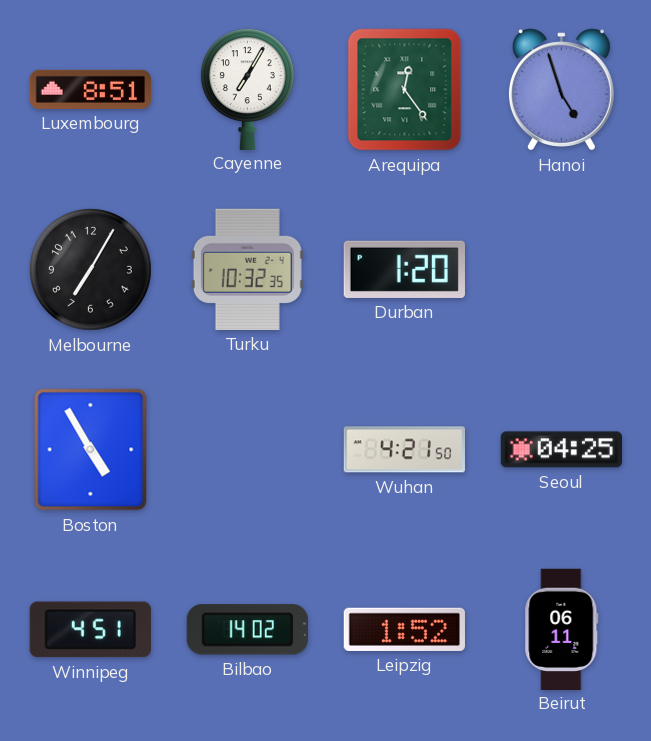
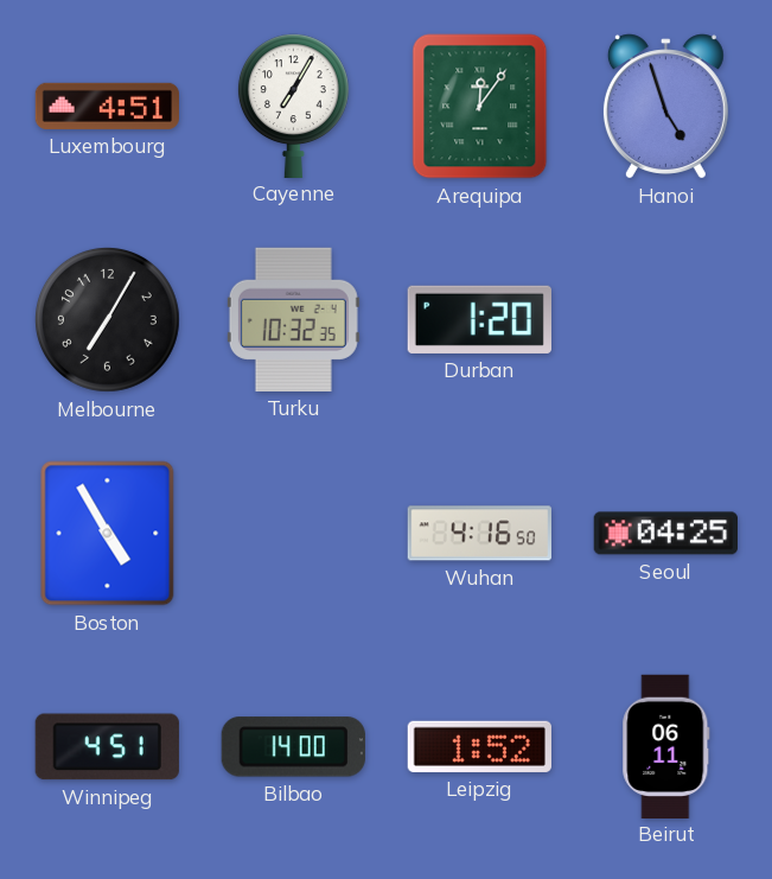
Luxembourg: 8:51 -> 4:51
Arequipa: 12:24 -> 12:06
Wuhan: 4:21 -> 4:16
Bilbao: 14:02 -> 14:00
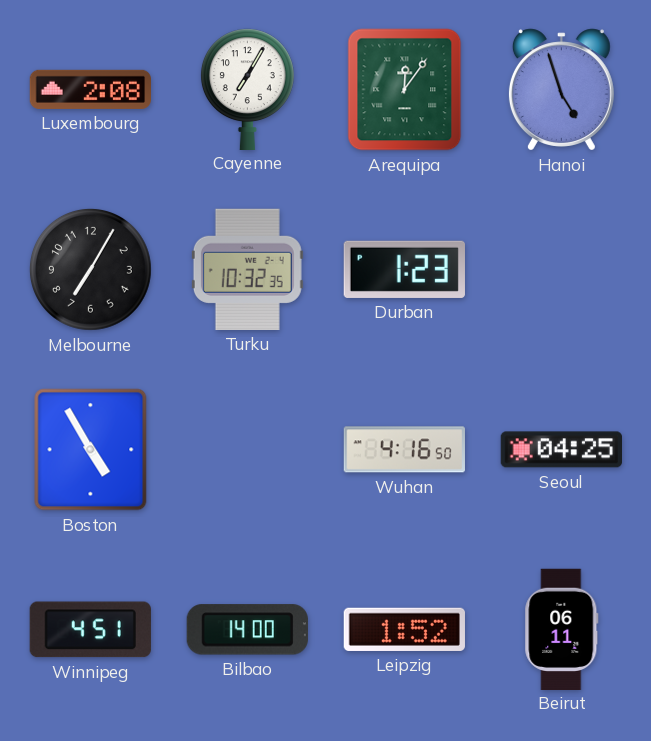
Luxembourg: 4:51 -> 2:08
Durban: 1:20 -> 1:23
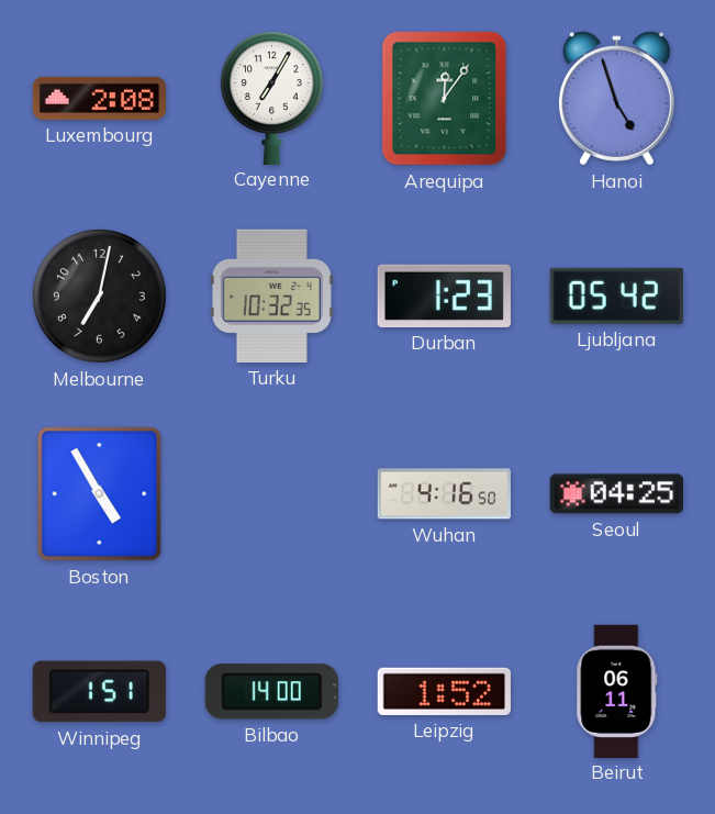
Melbourne: 7:05 -> 7:02
Ljubljana: none -> 05:42
Winnipeg: 4:51 -> 1:51
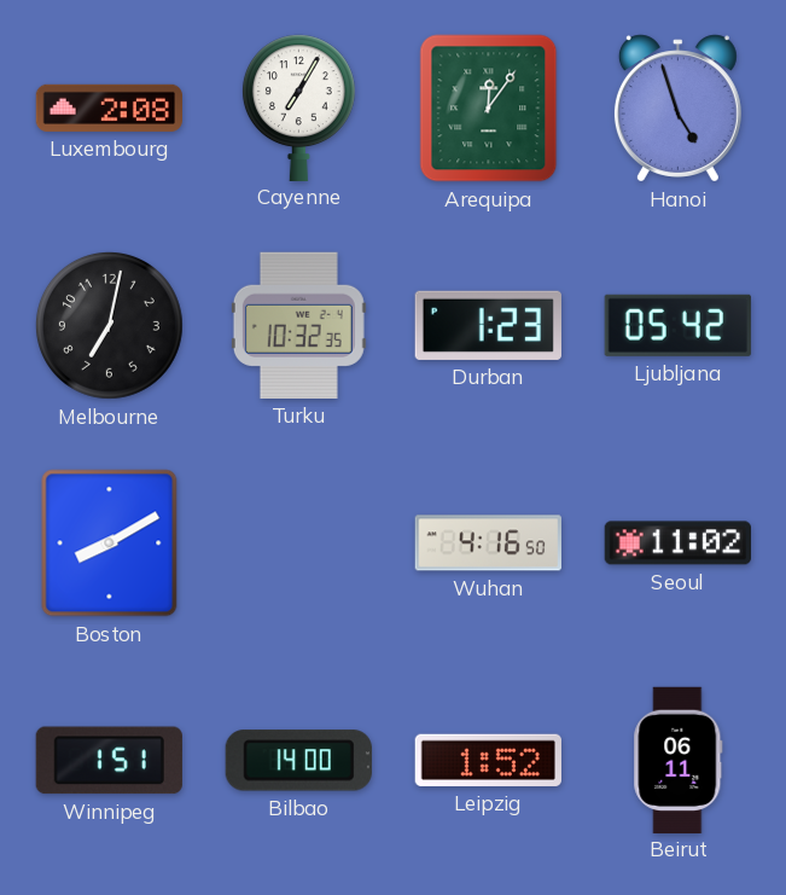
Boston: 4:55 -> 8:10
Seoul: 04:25 -> 11:02
